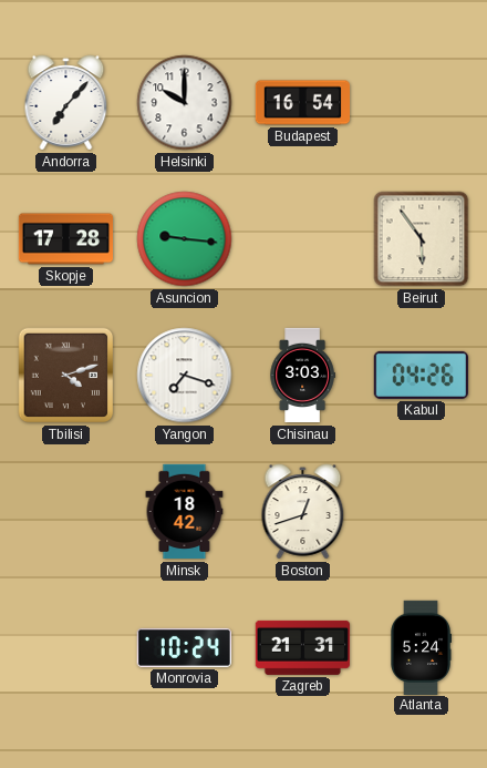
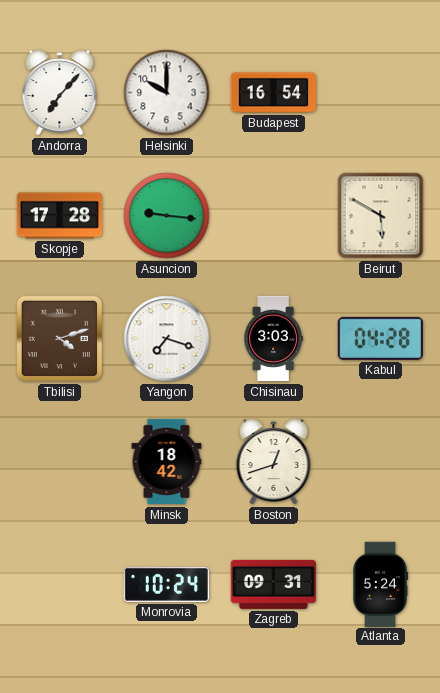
Beirut: 5:54 -> 5:50
Kabul: 04:26 -> 04:28
Zagreb: 21:31 -> 09:31
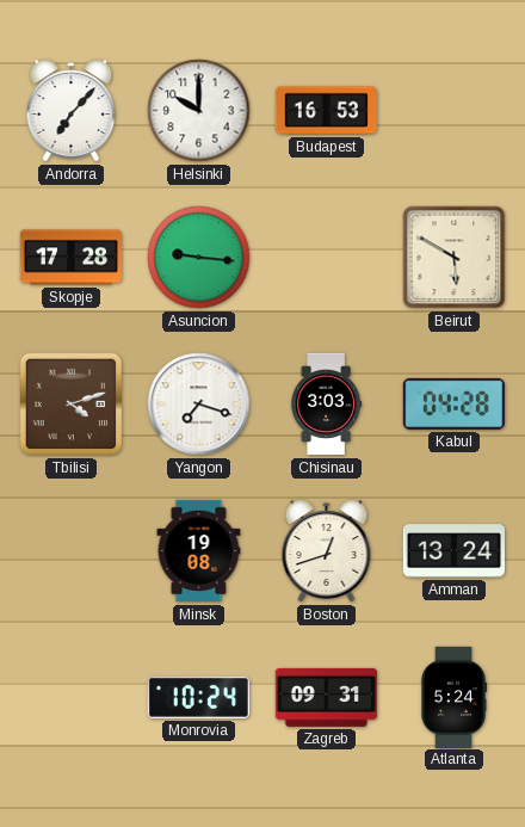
Budapest: 16:54 -> 16:53
Minsk: 18:42 -> 19:08
Amman: none -> 13:24
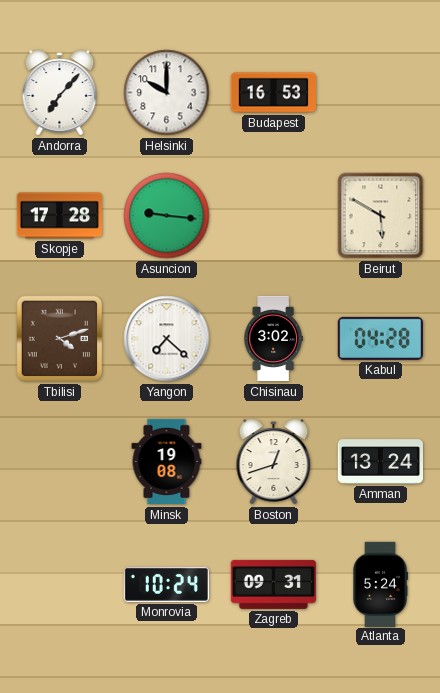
Yangon: 7:18 -> 7:22
Chisinau: 3:03 -> 3:02
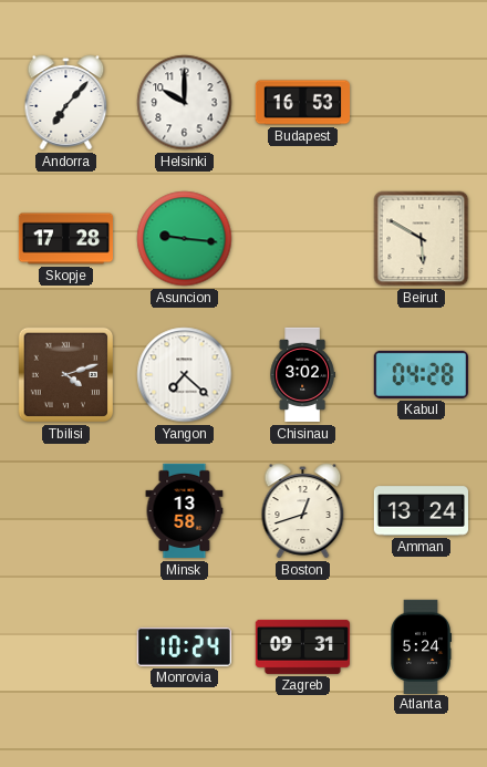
Minsk: 19:08 -> 13:58
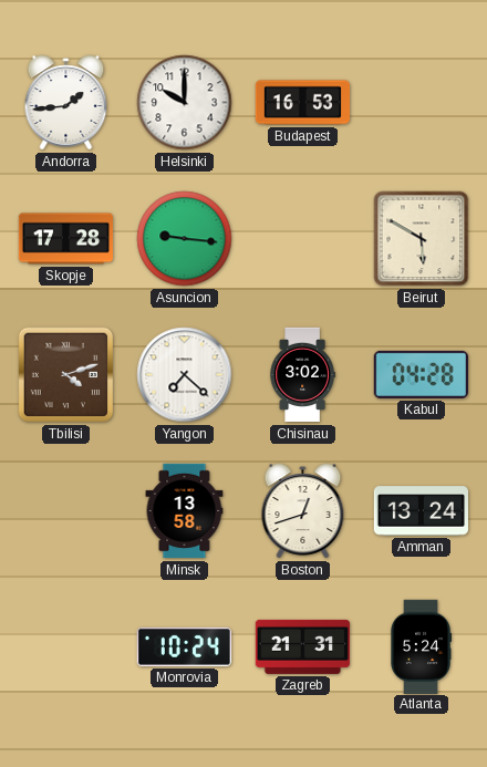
Andorra: 7:07 -> 1:44
Zagreb: 09:31 -> 21:31
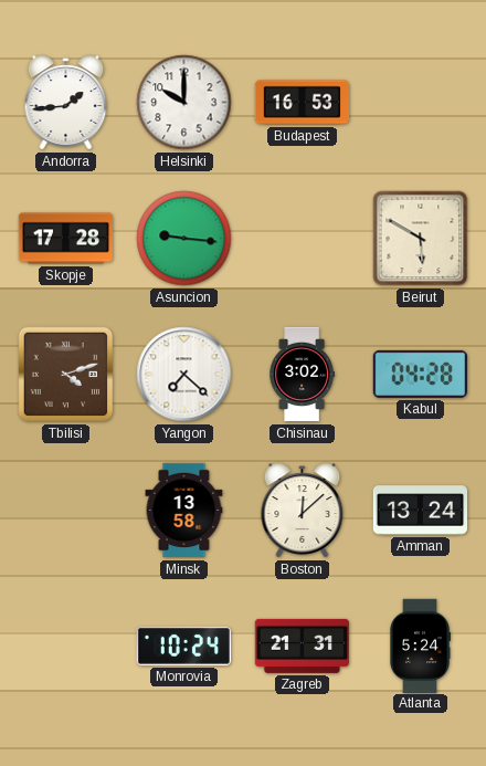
Boston: 12:42 -> 12:08
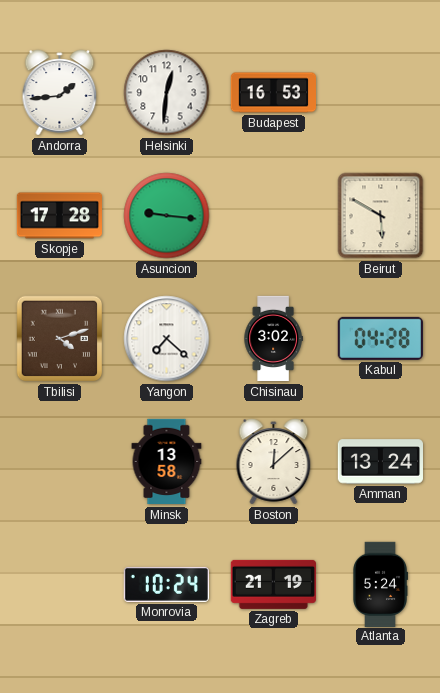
Helsinki: 10:00 -> 12:31
Zagreb: 21:31 -> 21:19
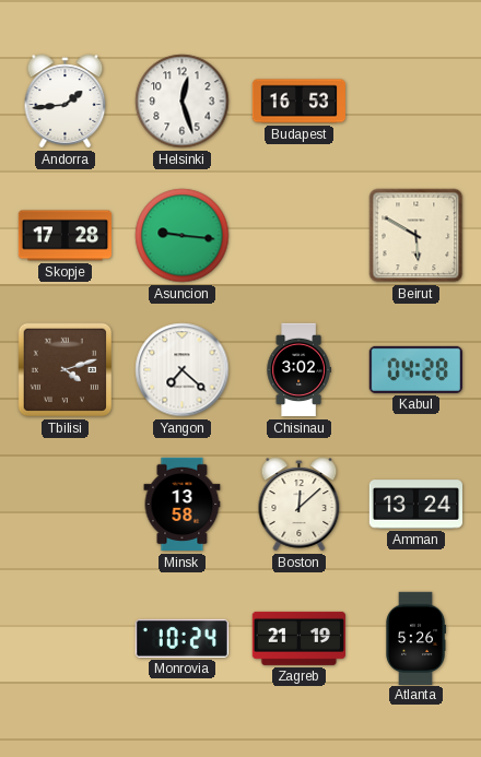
Helsinki: 12:31 -> 12:27
Atlanta: 5:24 -> 5:26
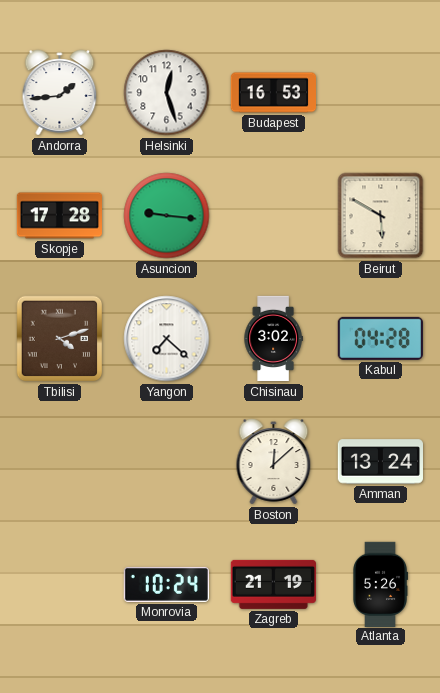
Minsk: 13:58 -> none
